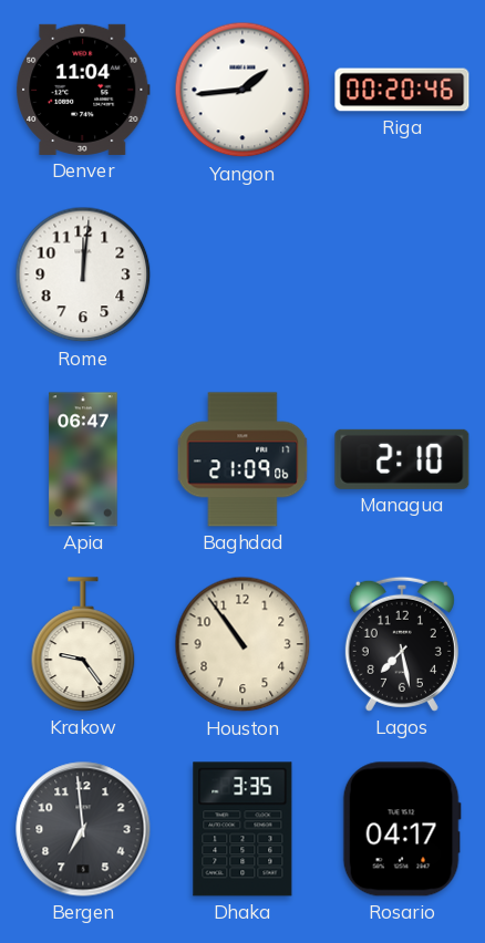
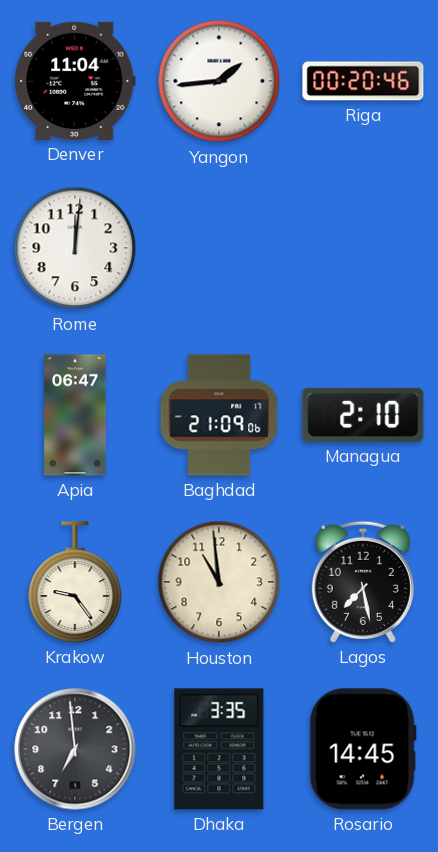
Houston: 10:54 -> 10:59
Rosario: 04:17 -> 14:45
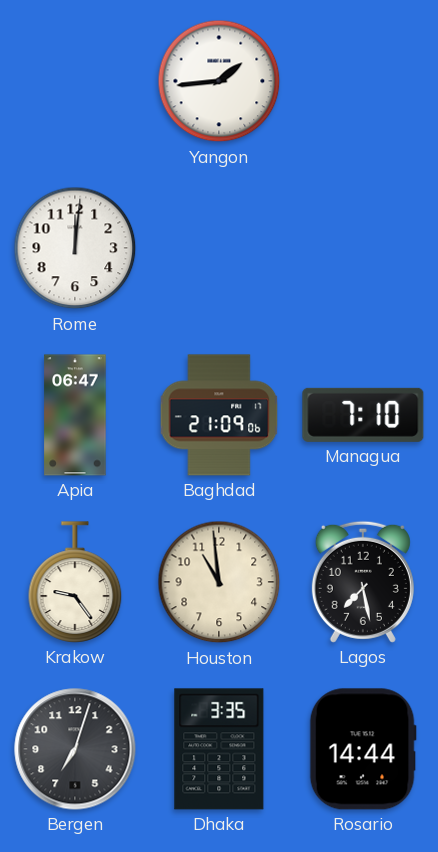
Denver: 11:04 -> none
Riga: 00:20 -> none
Managua: 2:10 -> 7:10
Bergen: 6:59 -> 7:03
Rosario: 14:45 -> 14:44
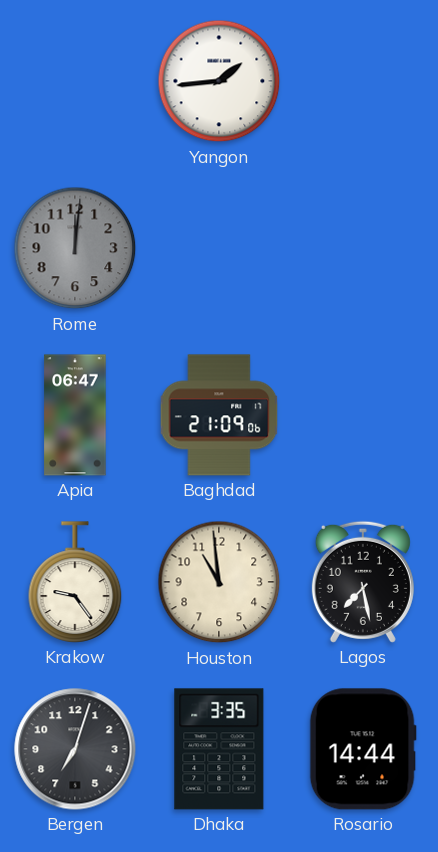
Rome dial: white -> grey
Managua: 7:10 -> none
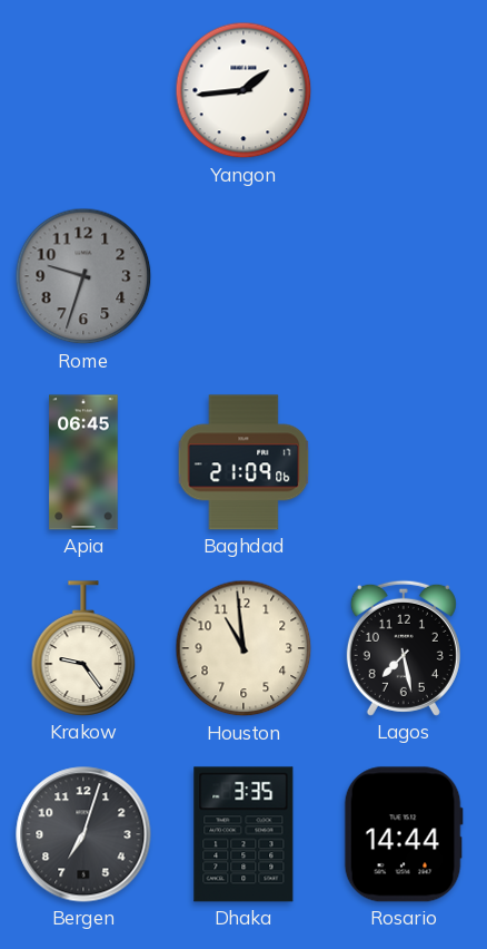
Rome: 12:01 -> 9:33
Apia: 06:47 -> 06:45
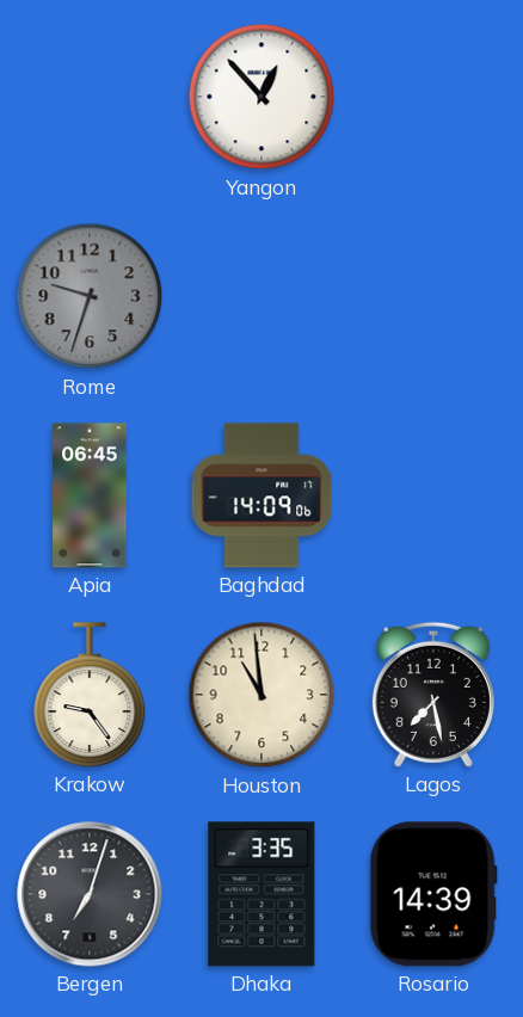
Yangon: 1:44 -> 12:53
Baghdad: 21:09 -> 14:09
Rosario: 14:44 -> 14:39
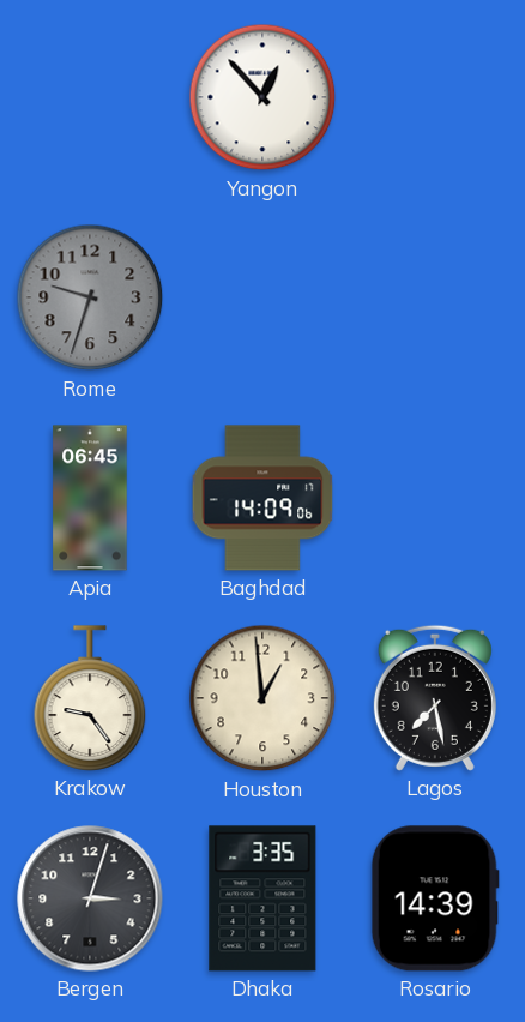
Houston: 10:59 -> 12:59
Bergen: 7:03 -> 3:03
